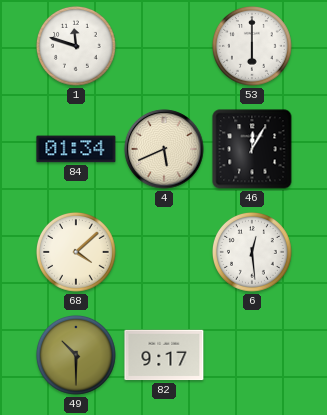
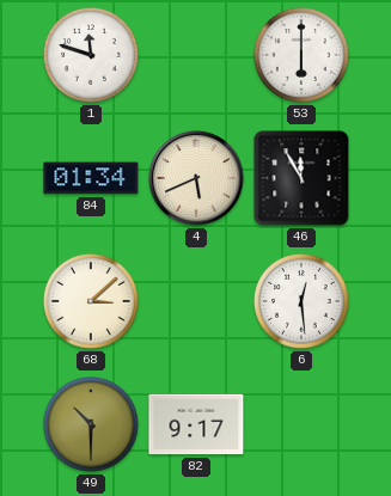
46: 12:05 -> 11:55
68: 4:08 -> 3:08
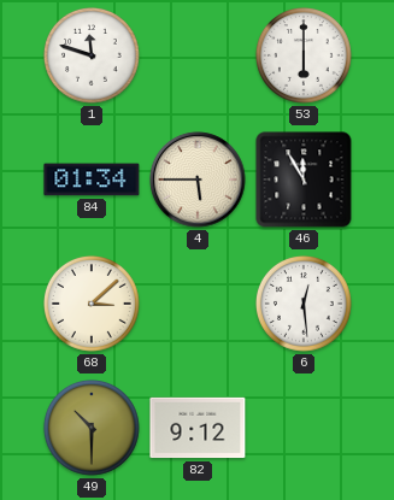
4: 5:41 -> 5:45
82: 9:17 -> 9:12
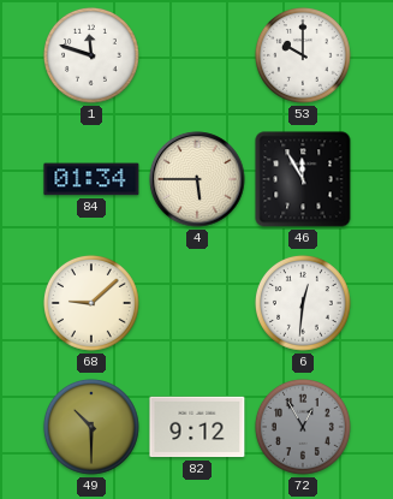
53: 6:00 -> 10:00
68: 3:08 -> 9:08
6: 12:29 -> 12:31
72: none -> 12:55
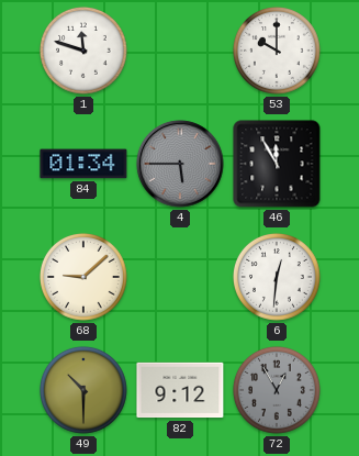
4 dial: cream -> grey
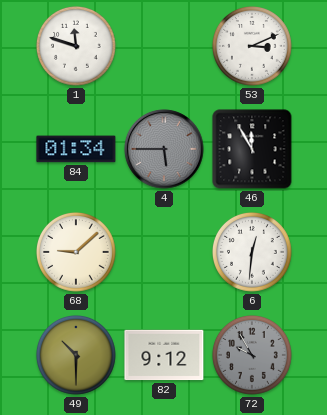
53: 10:00 -> 3:11
72: 12:55 -> 9:55
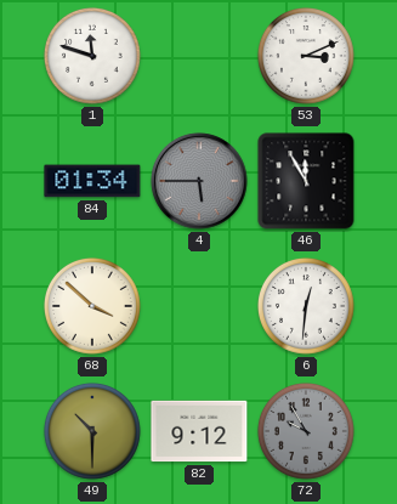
68: 9:08 -> 3:52
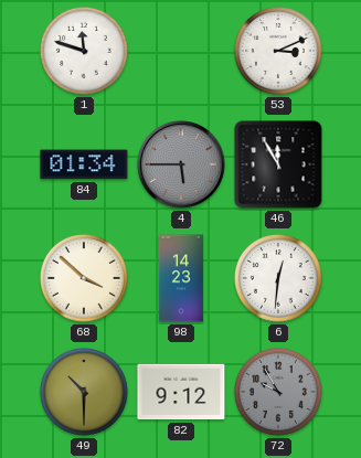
98: none -> 14:23
